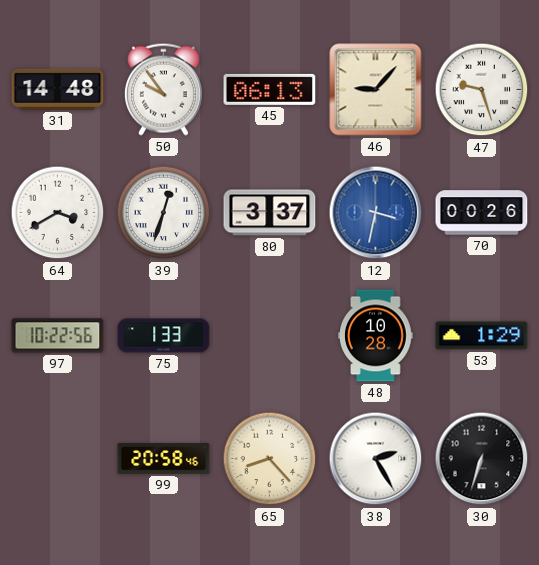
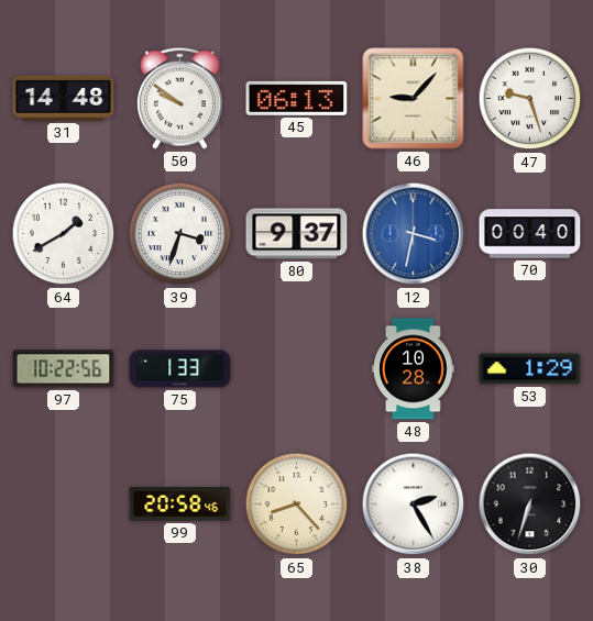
50: 9:54 -> 9:51
64: 3:40 -> 1:40
39: 12:33 -> 3:33
80: 3:37 -> 9:37
70: 00:26 -> 00:40
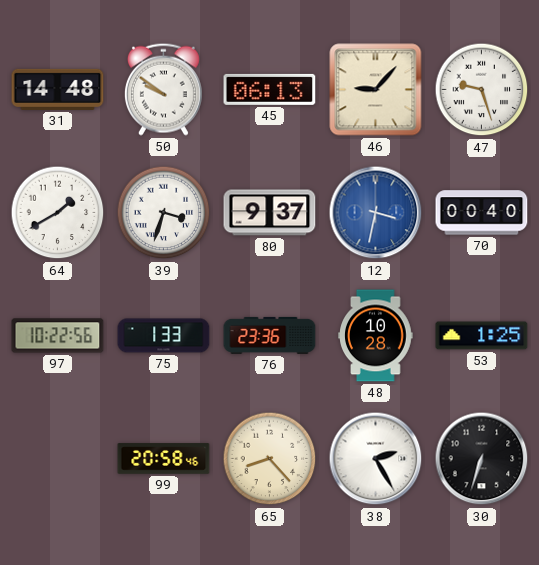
76: none -> 23:36
53: 1:29 -> 1:25
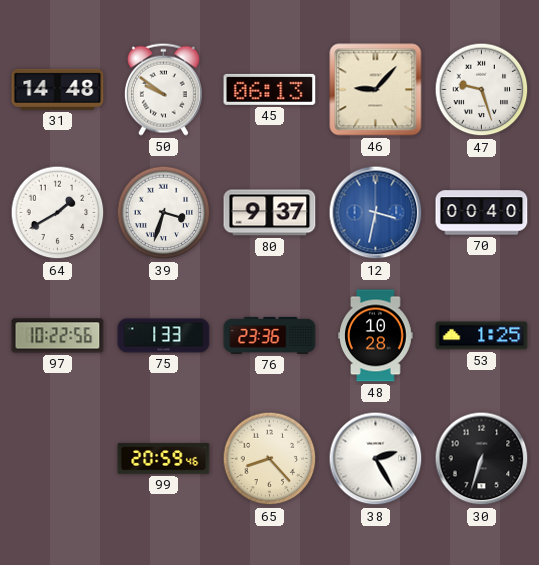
99: 20:58 -> 20:59
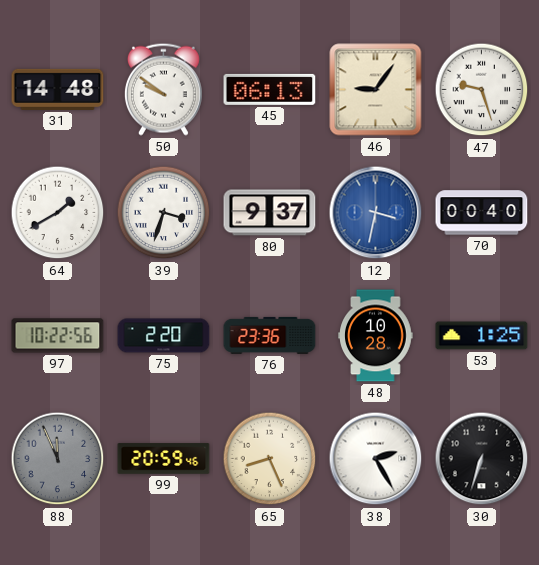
46: 9:07 -> 9:06
75: 1:33 -> 2:20
88: none -> 11:56
65: 8:23 -> 8:26
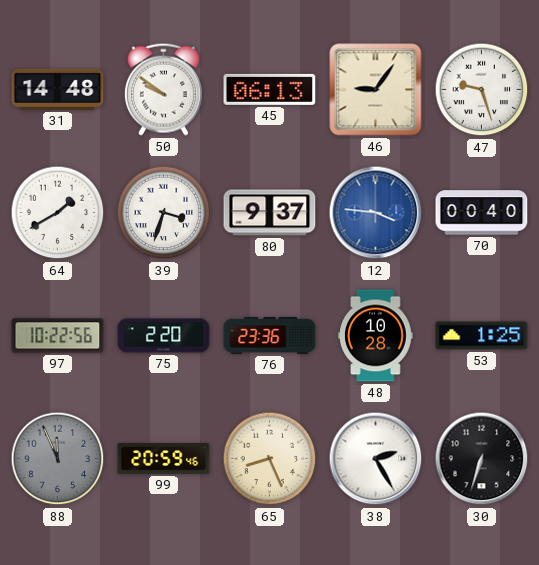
12: 3:32 -> 3:46
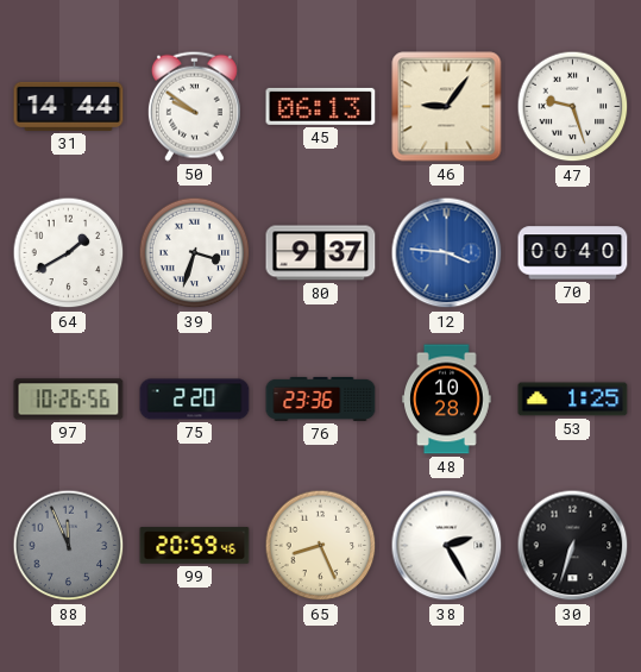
31: 14:48 -> 14:44
97: 10:22 -> 10:26
